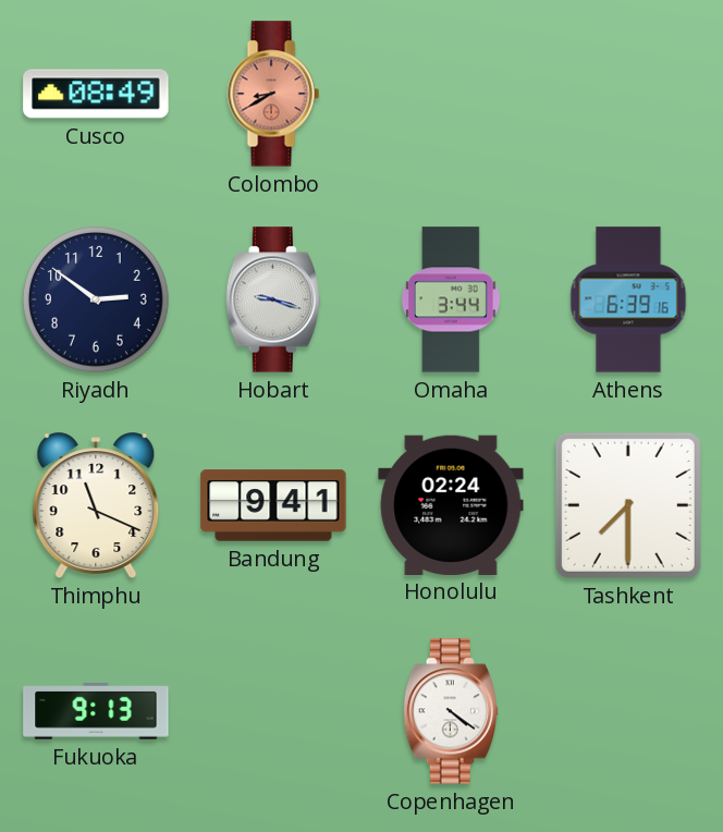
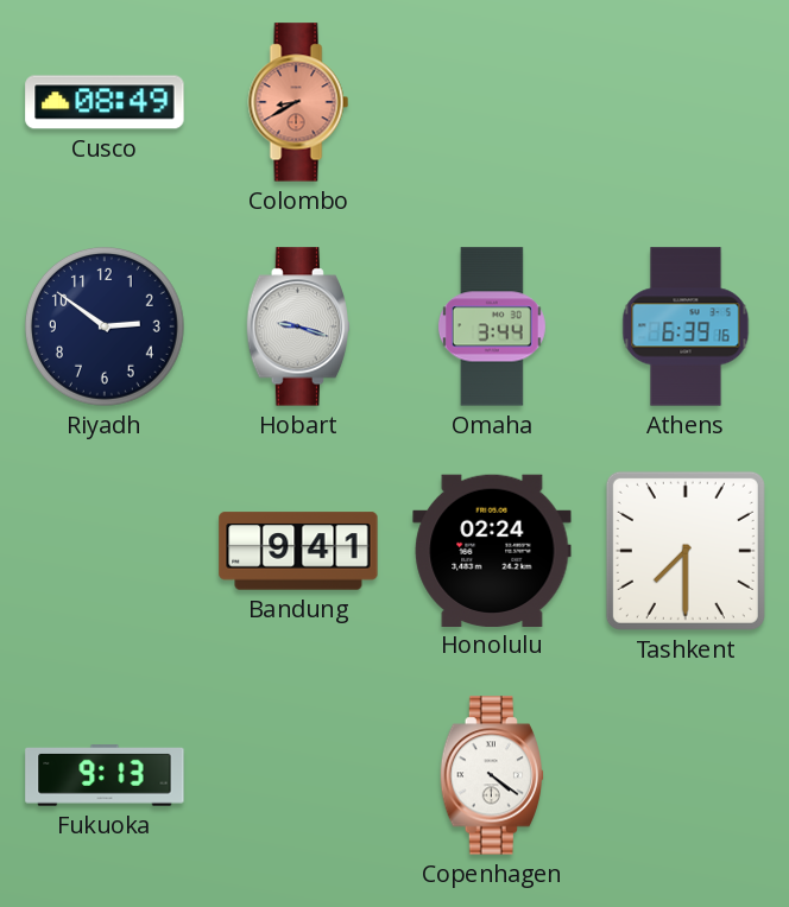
Thimphu: 11:19 -> none
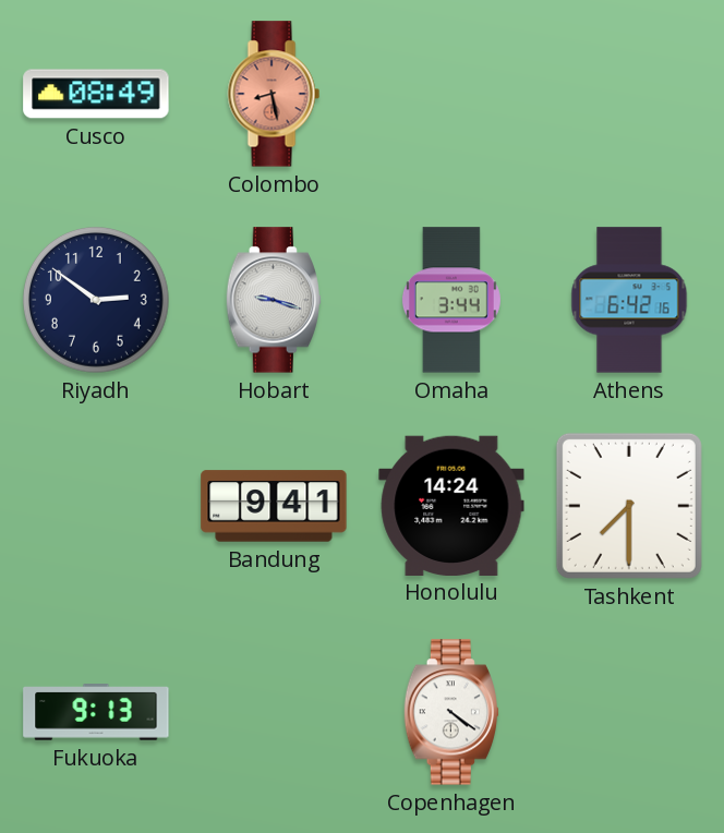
Colombo: 8:40 -> 8:28
Athens: 6:39 -> 6:42
Honolulu: 02:24 -> 14:24
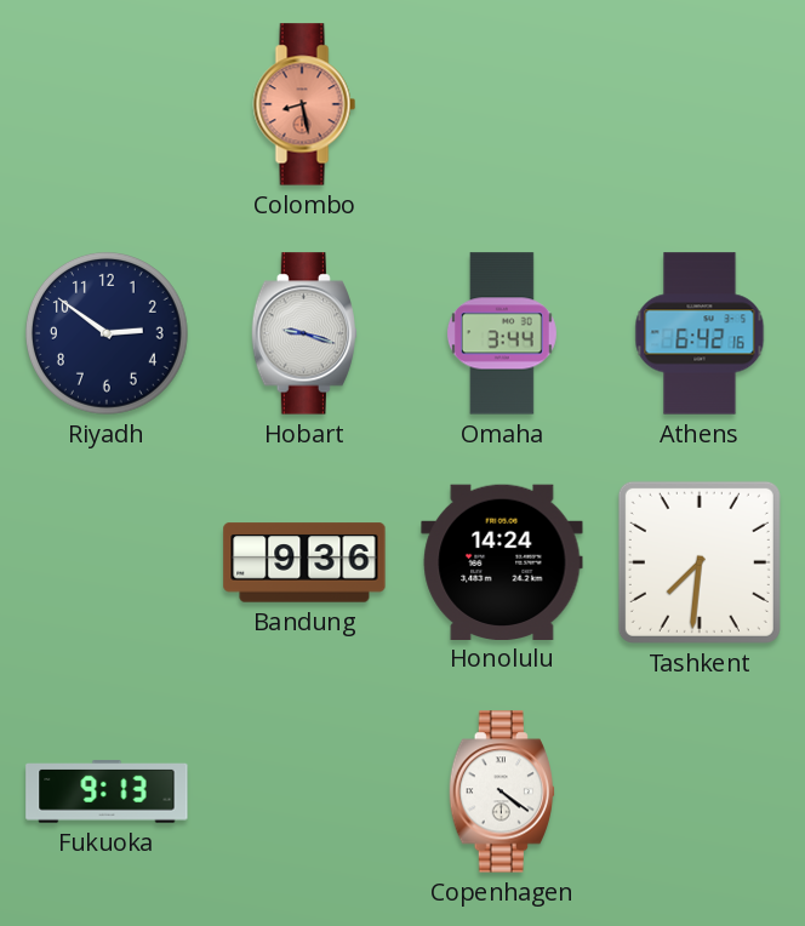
Cusco: 08:49 -> none
Bandung: 9:41 -> 9:36
Tashkent: 7:30 -> 7:31
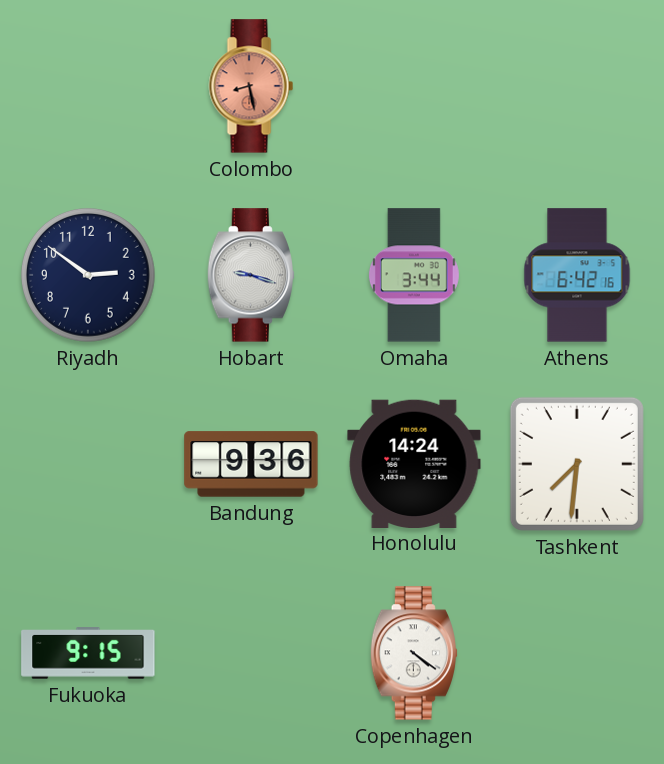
Fukuoka: 9:13 -> 9:15
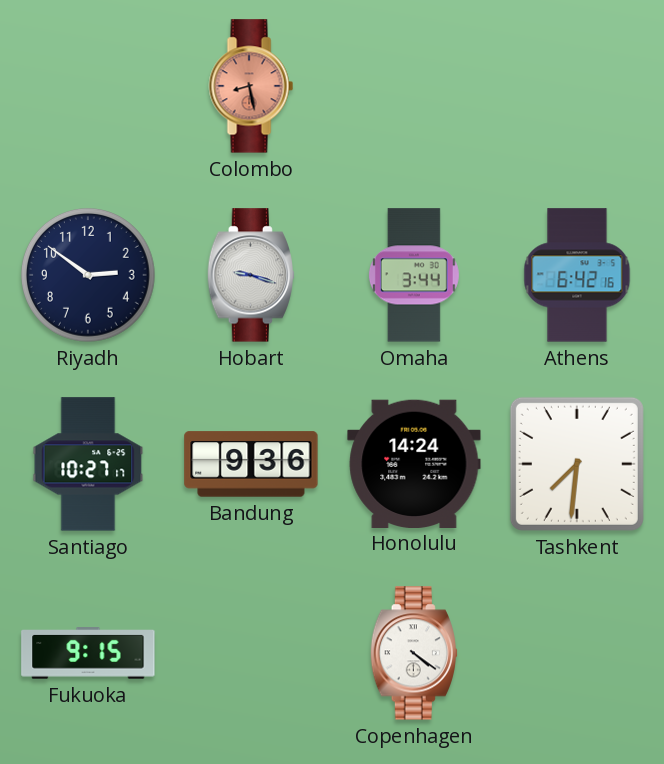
Santiago: none -> 10:27
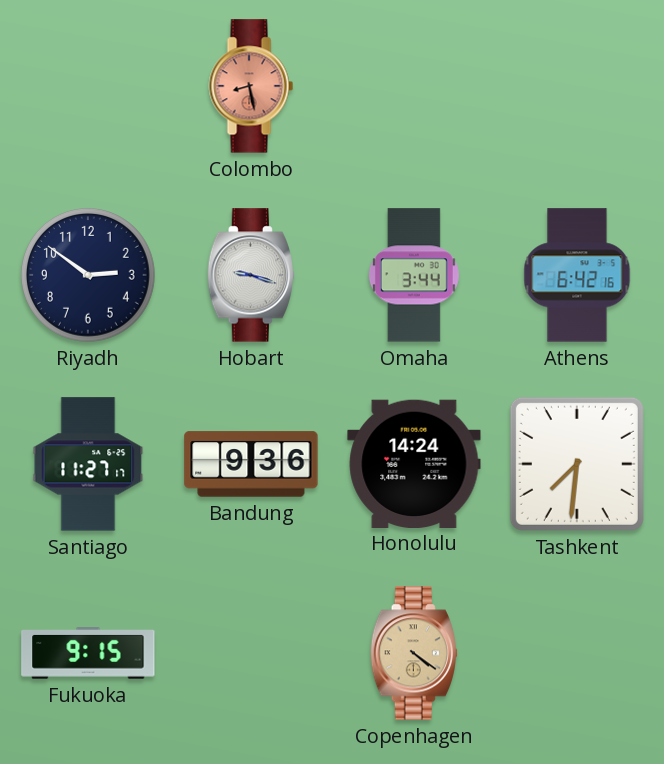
Santiago: 10:27 -> 11:27
Copenhagen dial: white -> champagne
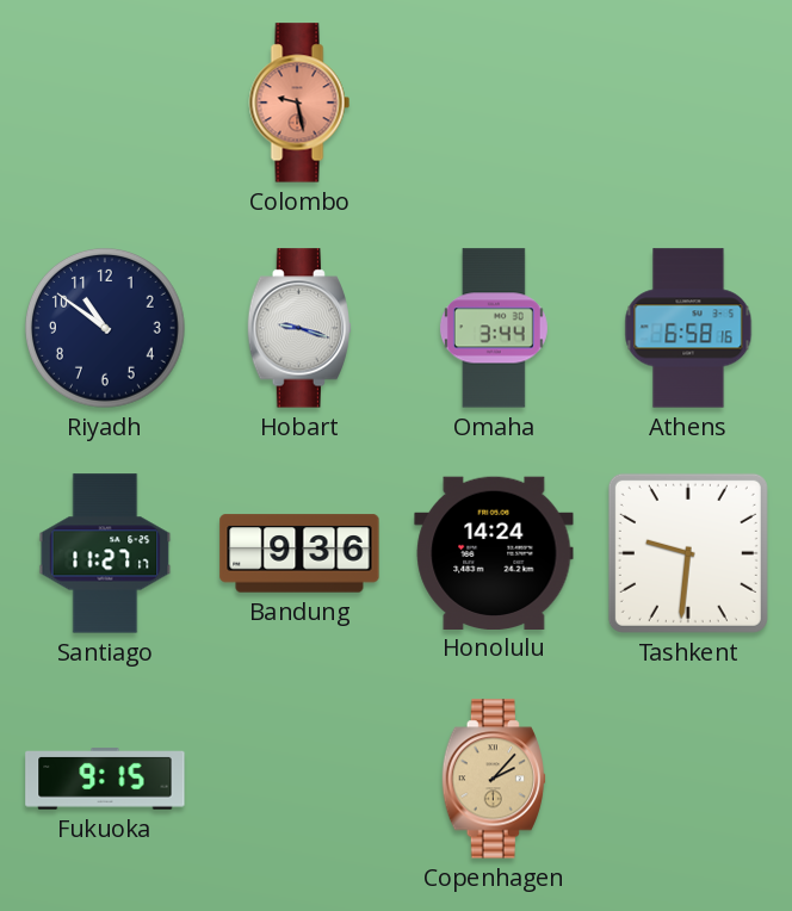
Colombo: 8:28 -> 9:28
Riyadh: 2:51 -> 10:51
Athens: 6:42 -> 6:58
Tashkent: 7:31 -> 9:31
Copenhagen: 4:21 -> 2:07
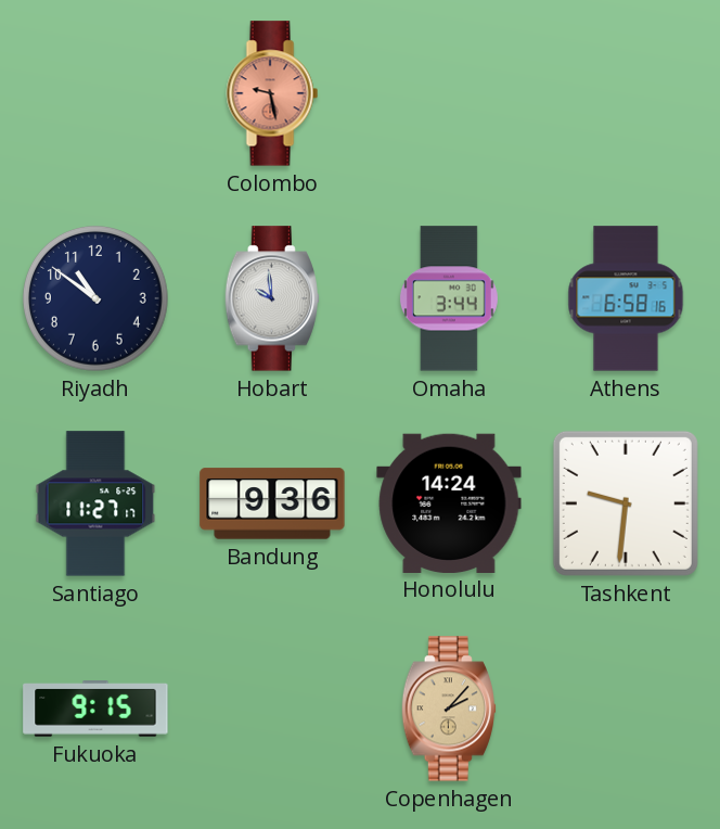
Hobart: 9:18 -> 9:59
